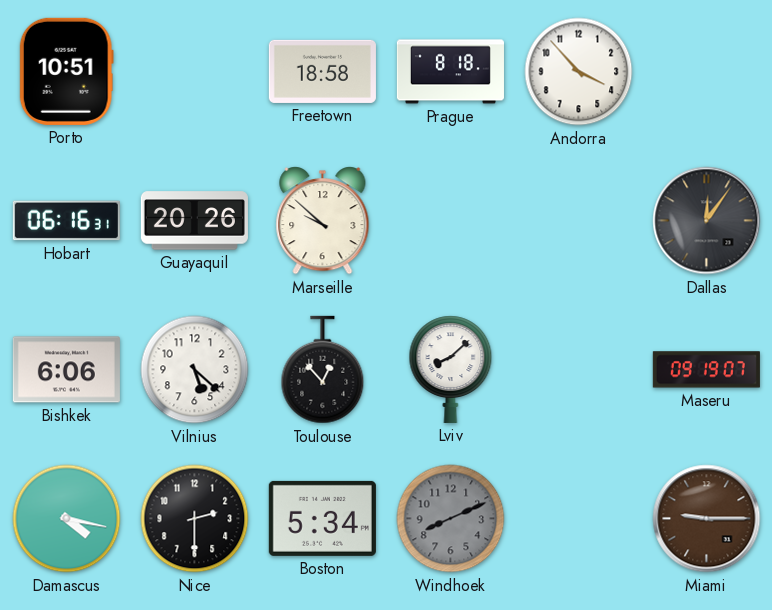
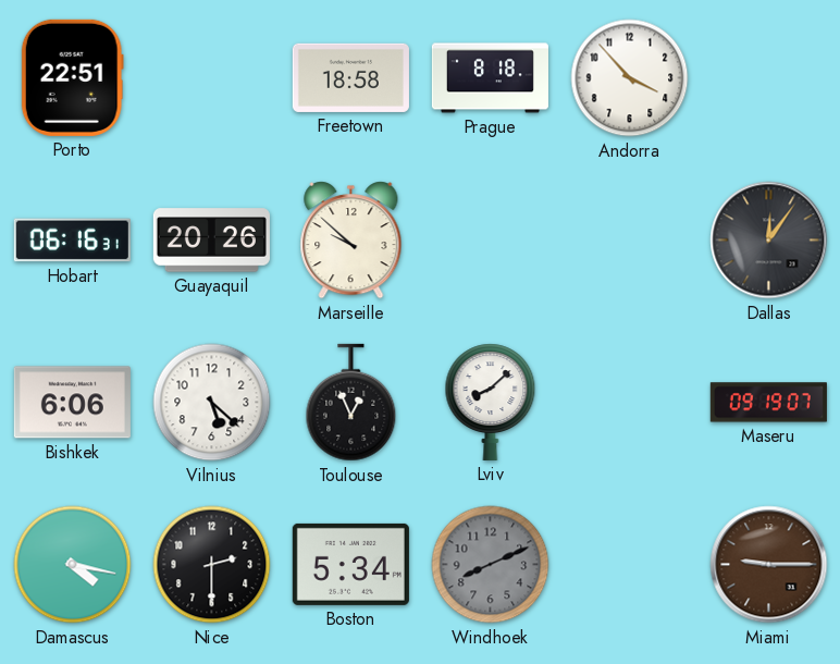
Porto: 10:51 -> 22:51
Toulouse: 12:53 -> 12:56
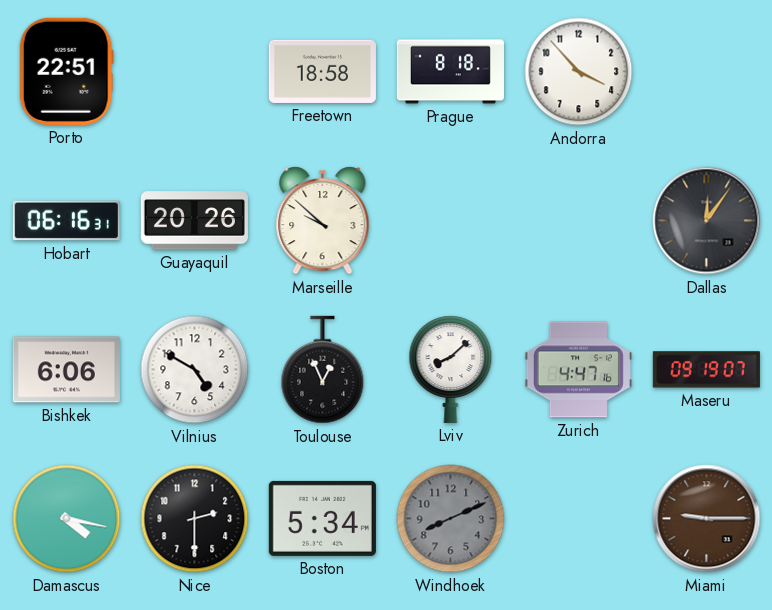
Vilnius: 5:22 -> 4:50
Zurich: none -> 4:47
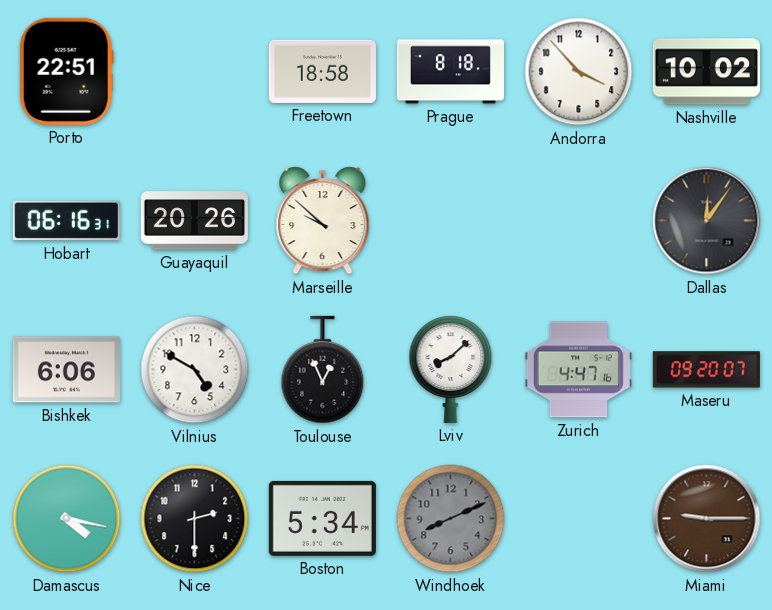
Nashville: none -> 10:02
Maseru: 09:19 -> 09:20
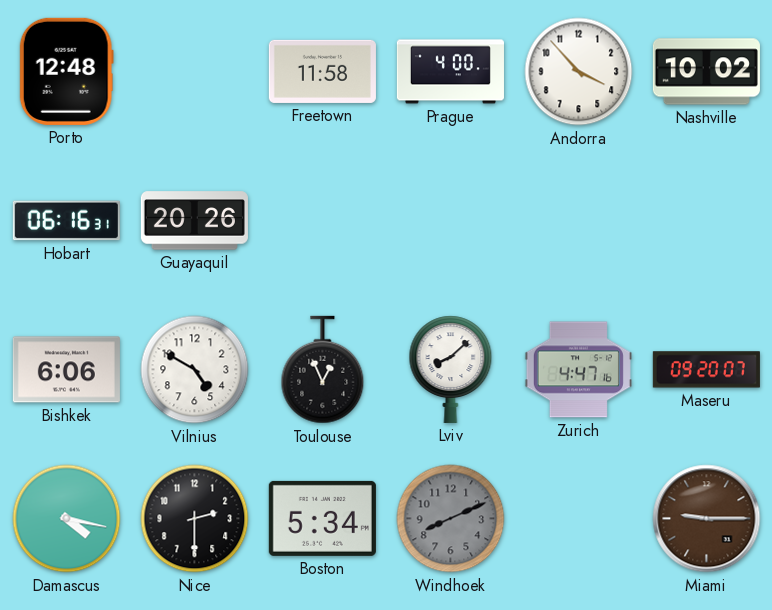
Porto: 22:51 -> 12:48
Freetown: 18:58 -> 11:58
Prague: 8:18 -> 4:00
Marseille: 9:52 -> none
Dallas: 12:06 -> none
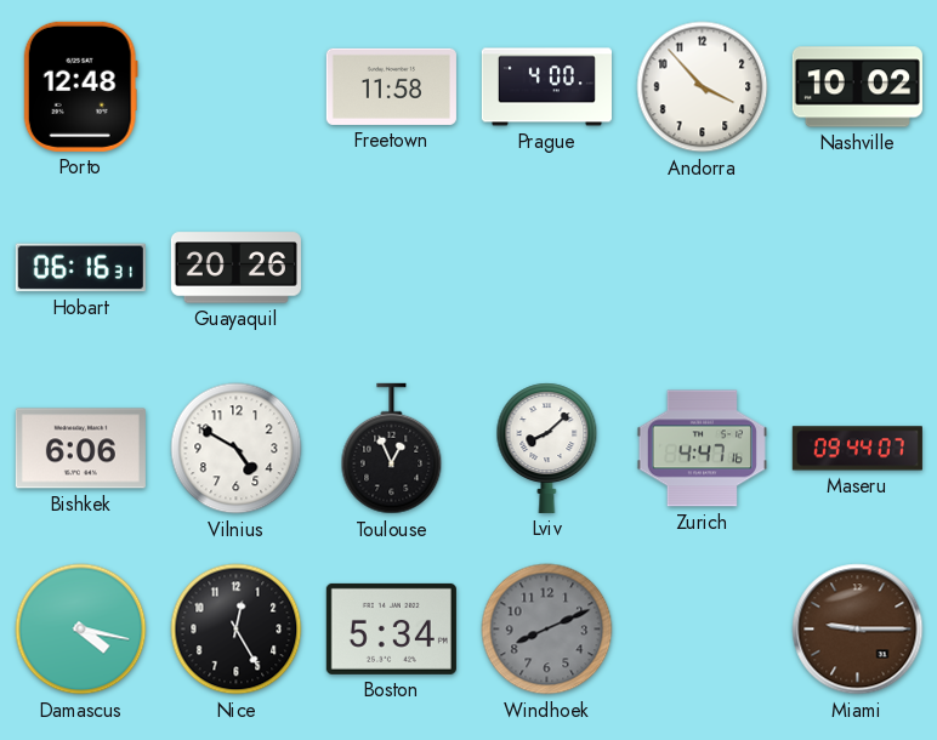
Maseru: 09:20 -> 09:44
Nice: 2:30 -> 12:25
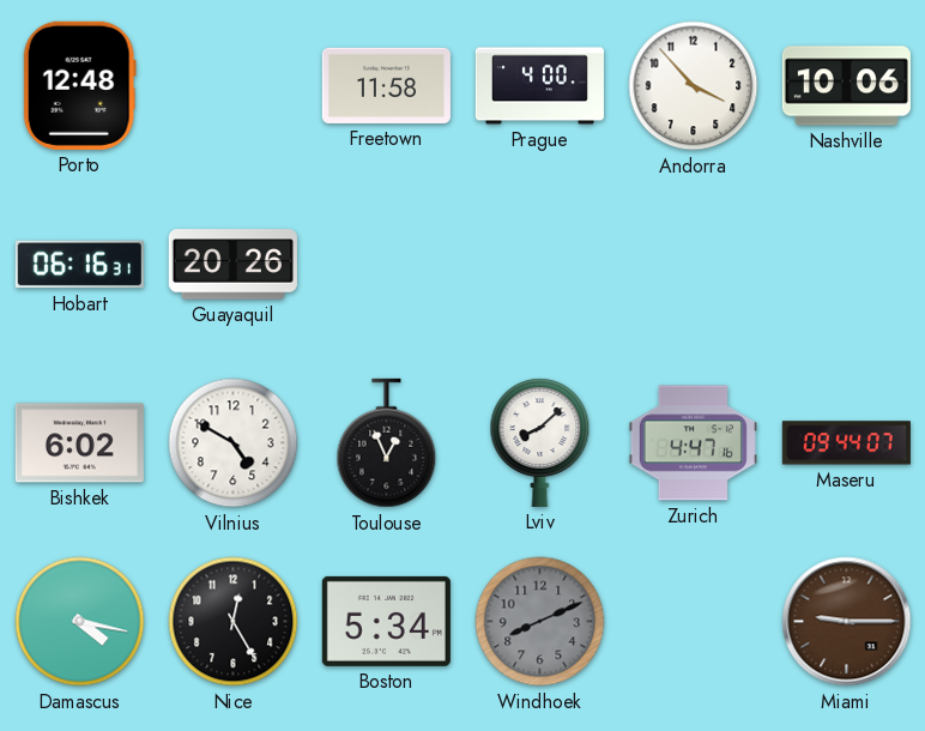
Nashville: 10:02 -> 10:06
Bishkek: 6:06 -> 6:02
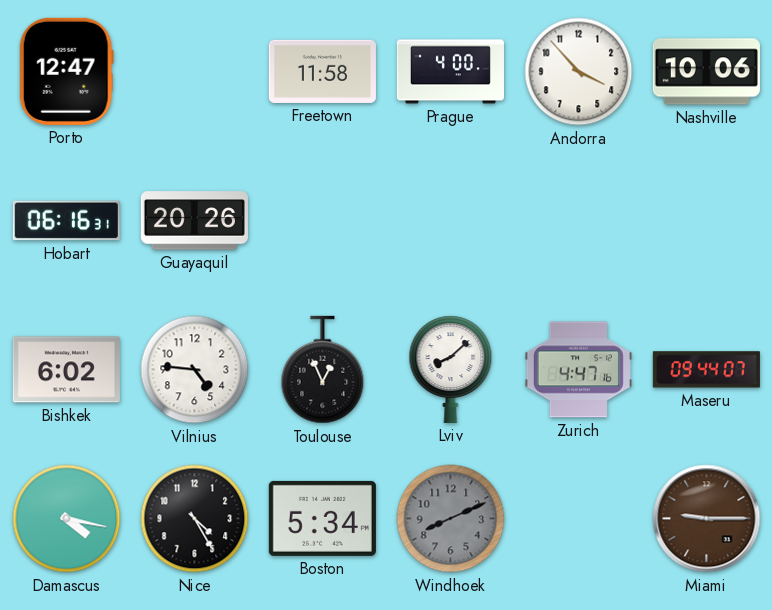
Porto: 12:48 -> 12:47
Vilnius: 4:50 -> 4:46
Nice: 12:25 -> 4:25
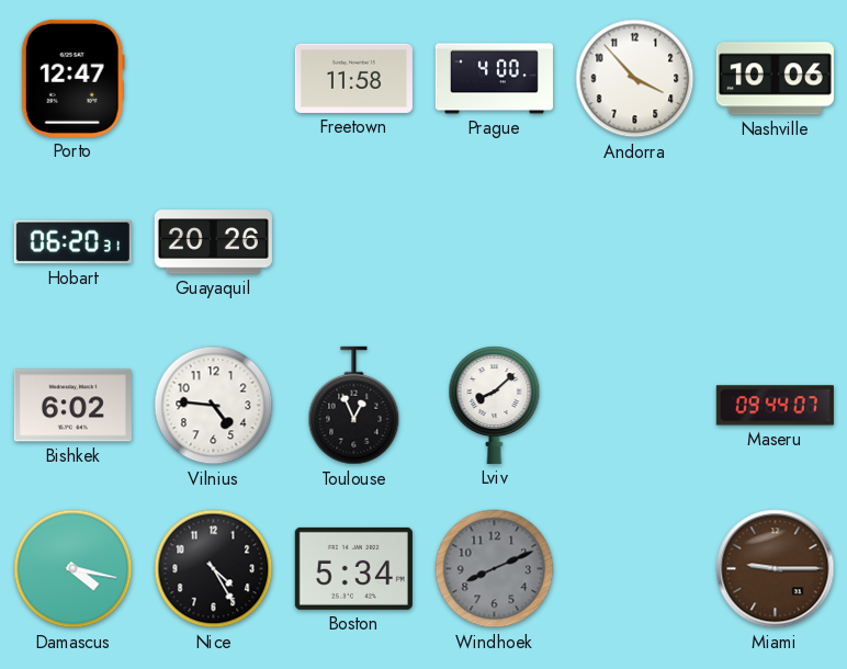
Hobart: 06:16 -> 06:20
Zurich: 4:47 -> none
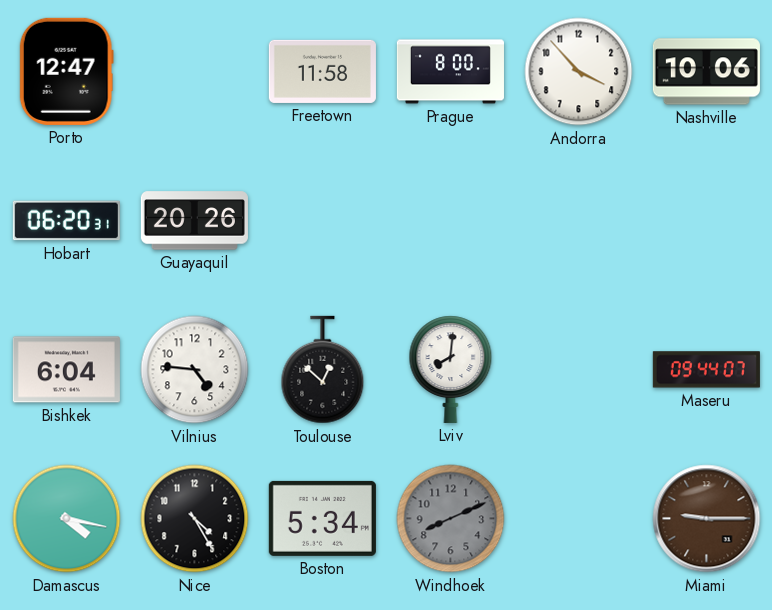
Prague: 4:00 -> 8:00
Bishkek: 6:02 -> 6:04
Toulouse: 12:56 -> 12:52
Lviv: 8:08 -> 8:01
